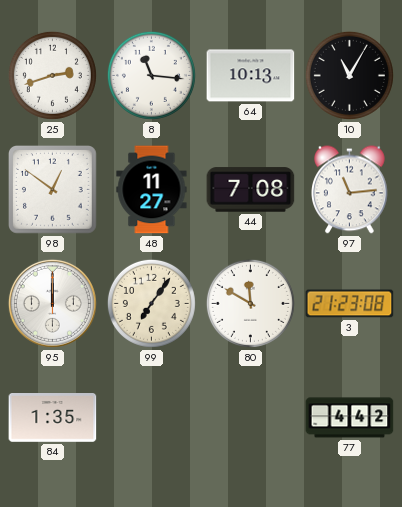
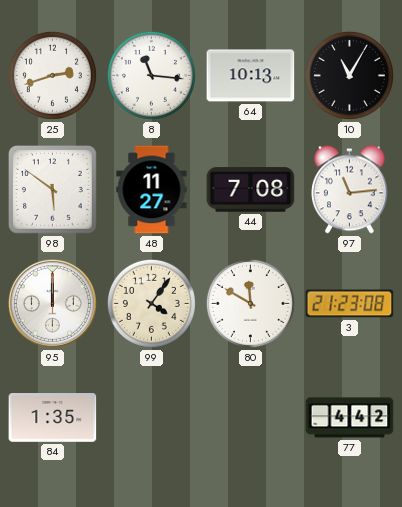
98: 12:51 -> 5:51
99: 7:06 -> 4:06
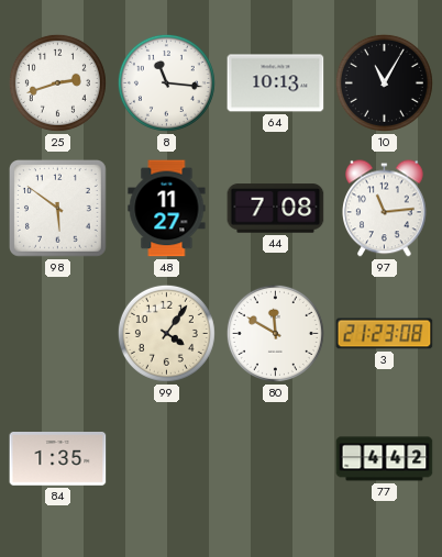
95: 12:00 -> none
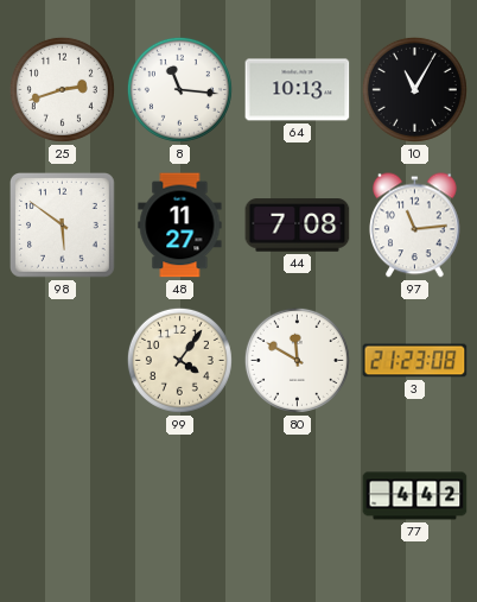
84: 1:35 -> none
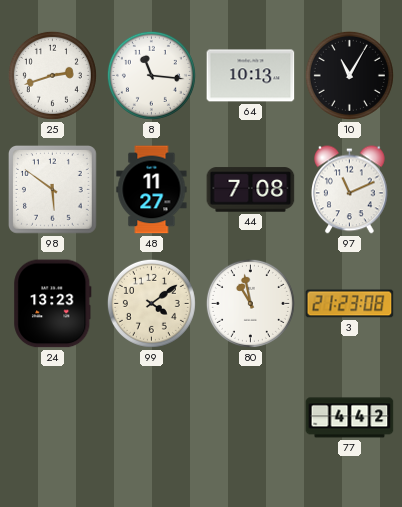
97: 11:14 -> 11:11
24: none -> 13:23
99: 4:06 -> 4:09
80: 11:50 -> 10:58
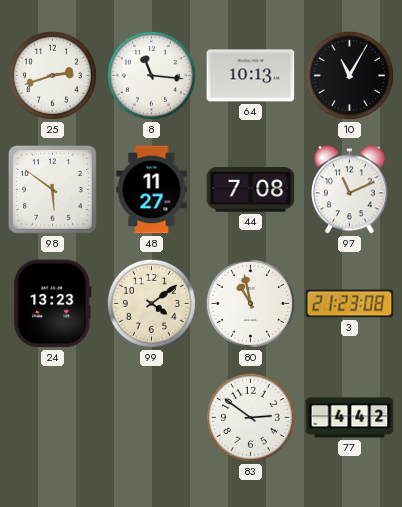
83: none -> 2:51
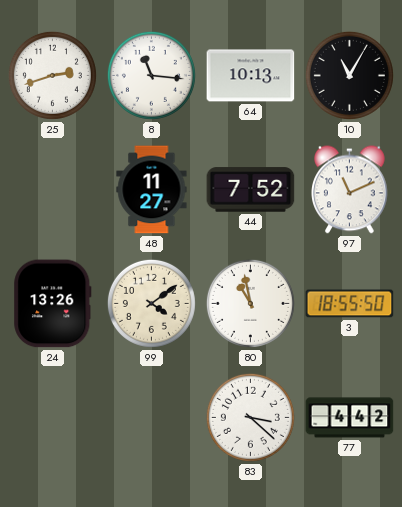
98: 5:51 -> none
44: 7:08 -> 7:52
24: 13:23 -> 13:26
3: 21:23 -> 18:55
83: 2:51 -> 3:22
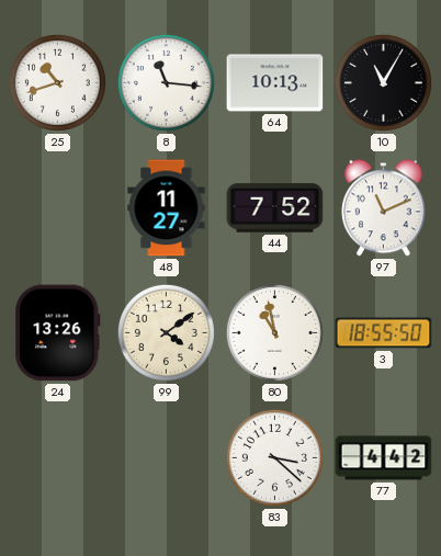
25: 2:42 -> 10:42
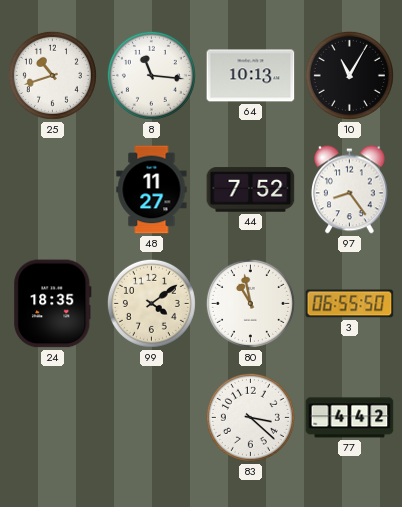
97: 11:11 -> 8:24
24: 13:26 -> 18:35
3: 18:55 -> 06:55
